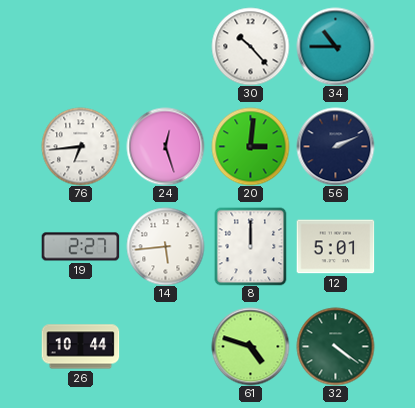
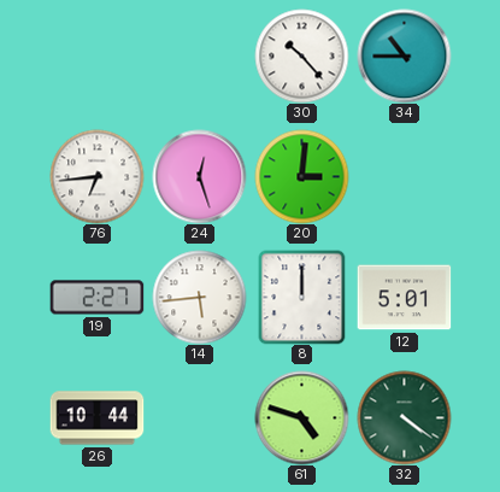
56: 2:11 -> none
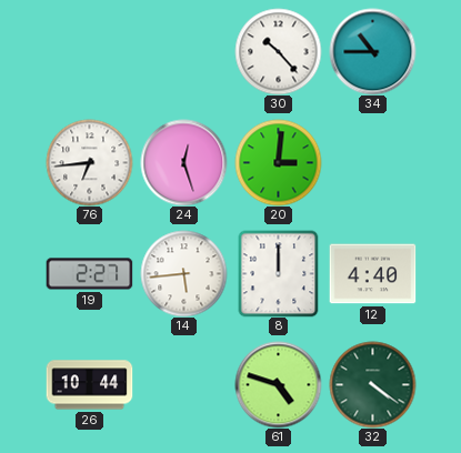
12: 5:01 -> 4:40
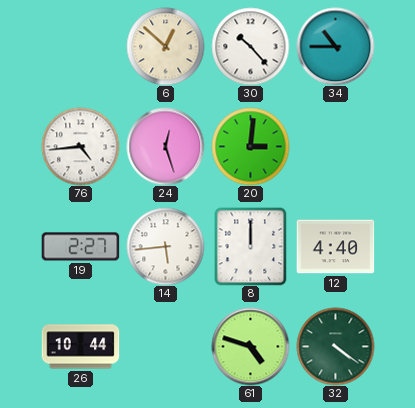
6: none -> 12:52
76: 6:44 -> 4:44
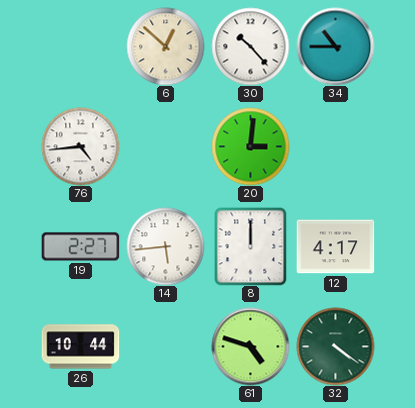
24: 12:27 -> none
12: 4:40 -> 4:17
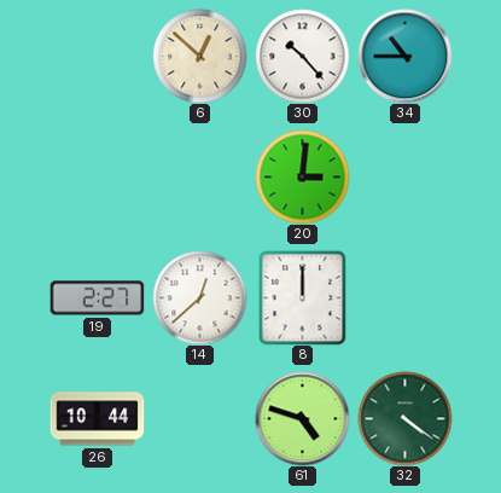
76: 4:44 -> none
14: 5:44 -> 12:38
12: 4:17 -> none
